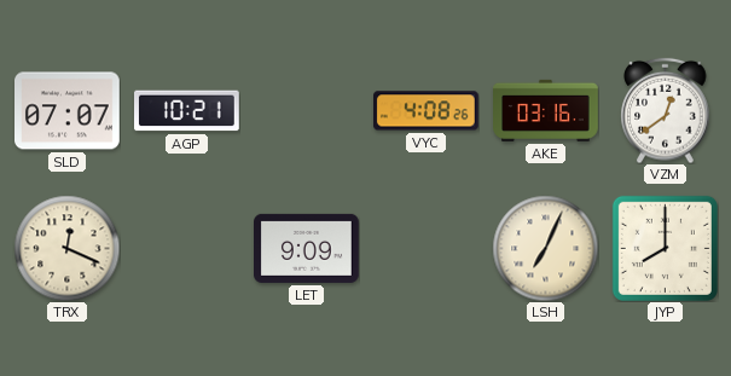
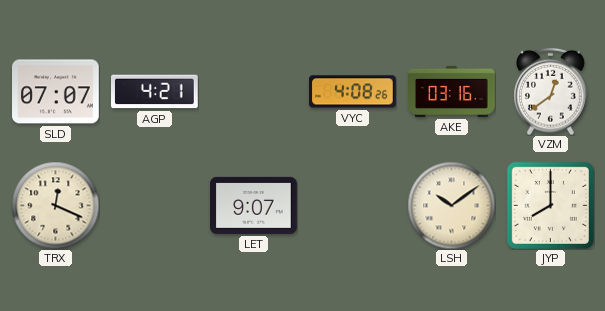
AGP: 10:21 -> 4:21
LET: 9:09 -> 9:07
LSH: 7:04 -> 10:09
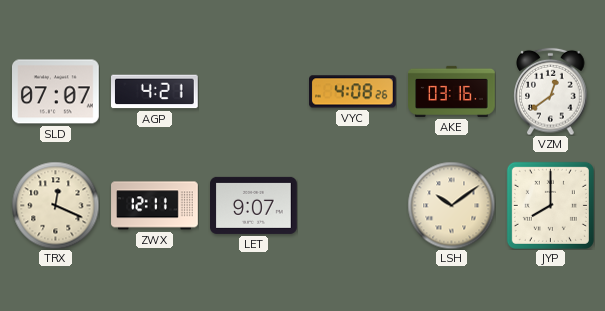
ZWX: none -> 12:11
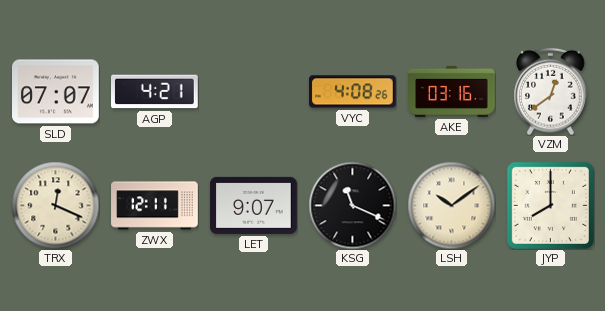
KSG: none -> 11:19
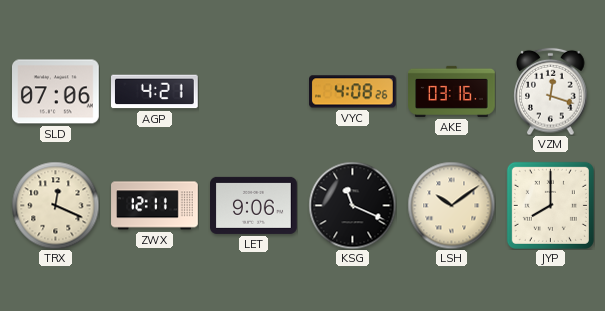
SLD: 07:07 -> 07:06
VZM: 12:39 -> 12:18
LET: 9:07 -> 9:06
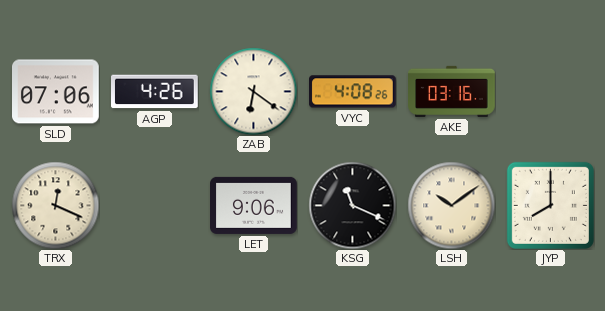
AGP: 4:21 -> 4:26
ZAB: none -> 6:21
VZM: 12:18 -> none
ZWX: 12:11 -> none
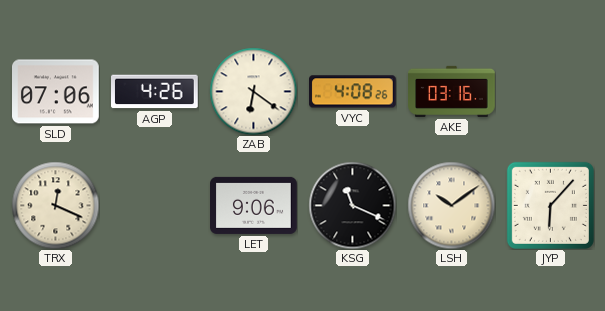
JYP: 8:00 -> 6:07
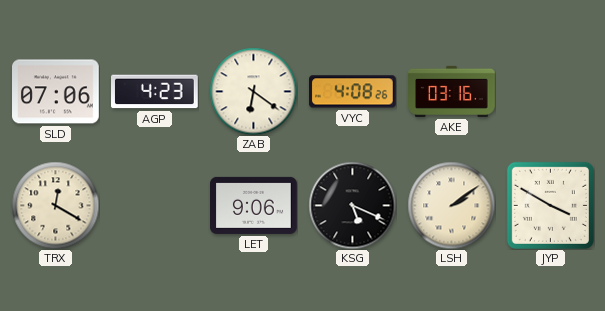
AGP: 4:26 -> 4:23
TRX: 12:19 -> 12:20
KSG: 11:19 -> 5:19
LSH: 10:09 -> 2:09
JYP: 6:07 -> 3:50
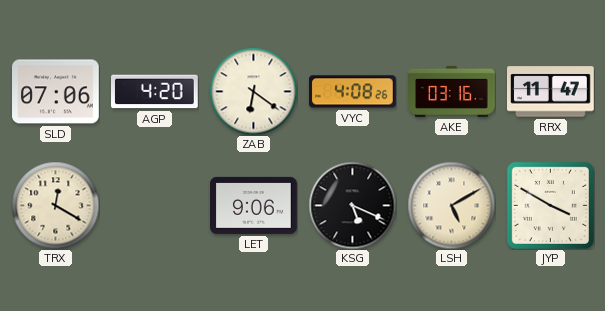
AGP: 4:23 -> 4:20
RRX: none -> 11:47
LSH: 2:09 -> 5:10
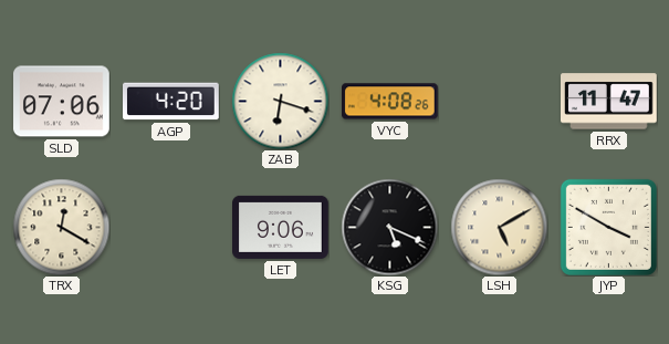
ZAB: 6:21 -> 6:18
AKE: 03:16 -> none
